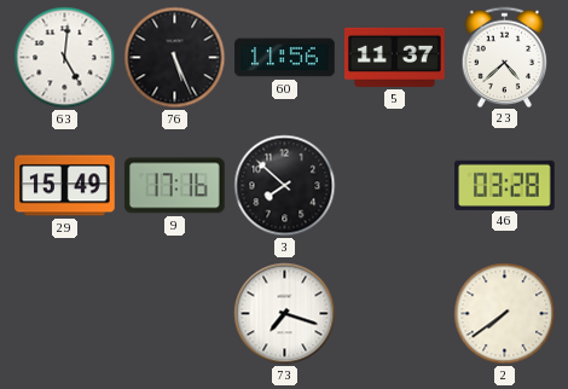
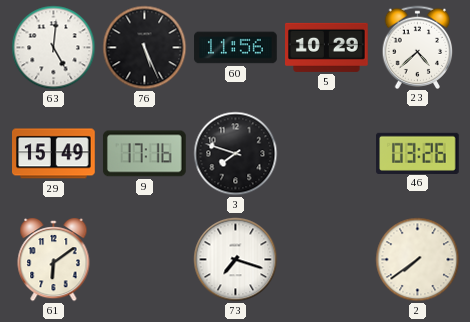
5: 11:37 -> 10:29
3: 7:52 -> 7:48
46: 03:28 -> 03:26
61: none -> 6:09
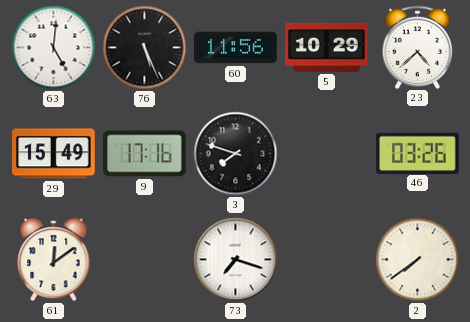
61: 6:09 -> 12:09
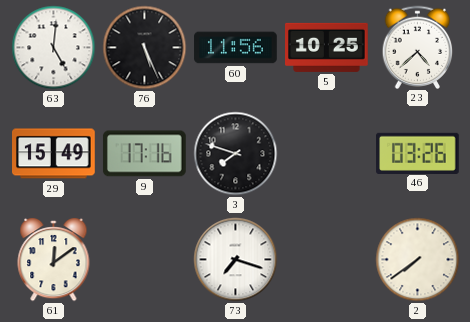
5: 10:29 -> 10:25
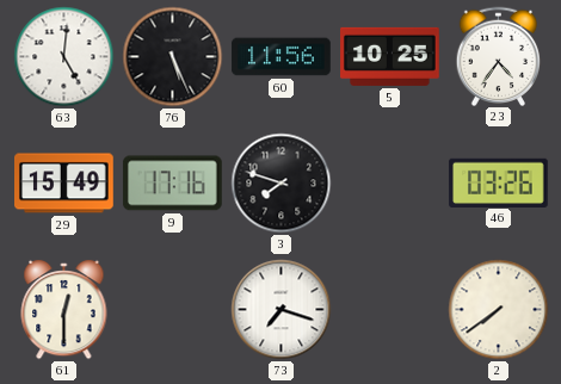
23: 4:38 -> 4:36
61: 12:09 -> 12:30
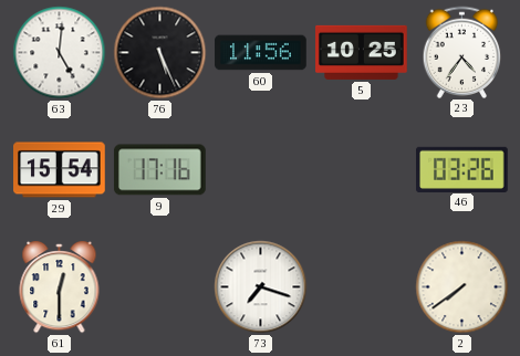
29: 15:49 -> 15:54
3: 7:48 -> none
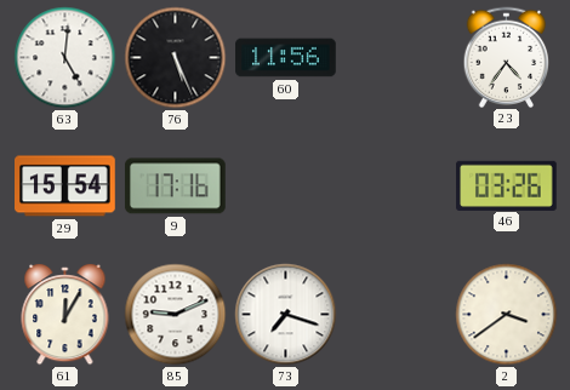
5: 10:25 -> none
61: 12:30 -> 12:05
85: none -> 9:11
2: 7:39 -> 3:39
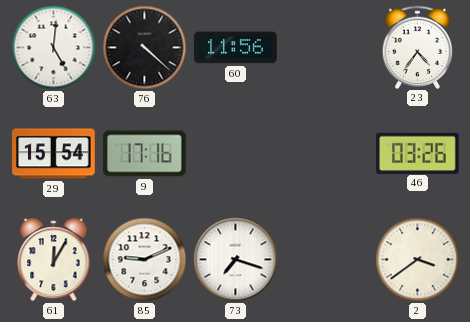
76: 5:26 -> 4:22
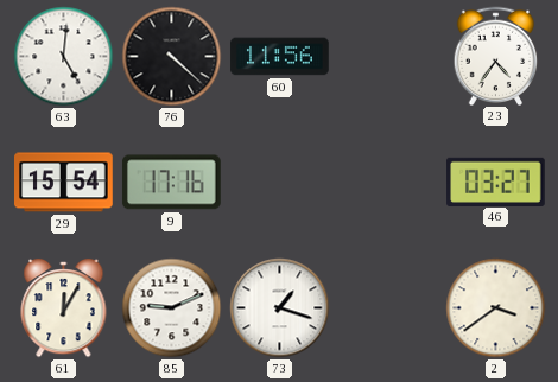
46: 03:26 -> 03:27
73: 7:18 -> 1:18
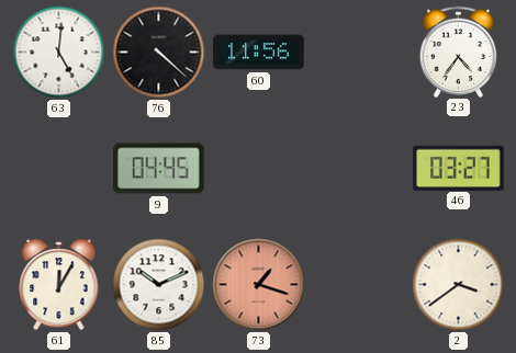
29: 15:54 -> none
9: 17:16 -> 04:45
85: 9:11 -> 10:11
73 dial: white -> salmon
